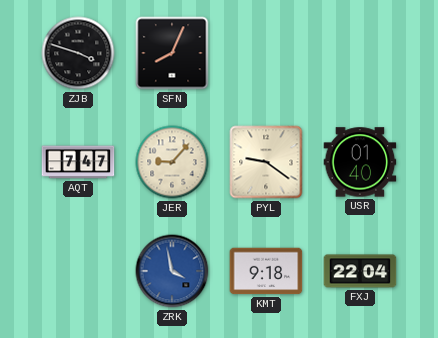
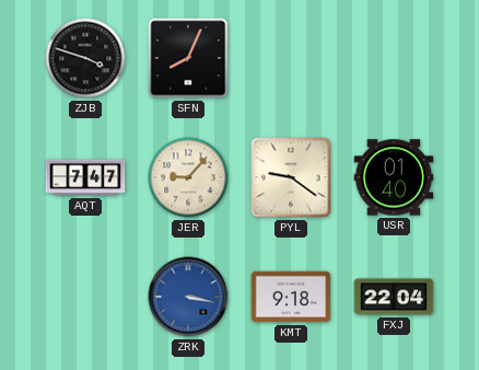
ZRK: 3:58 -> 3:17
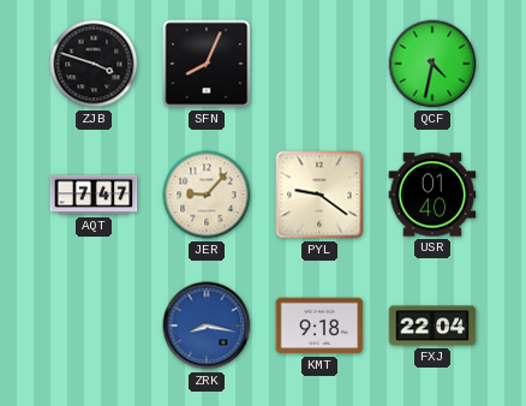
QCF: none -> 4:32
ZRK: 3:17 -> 8:17
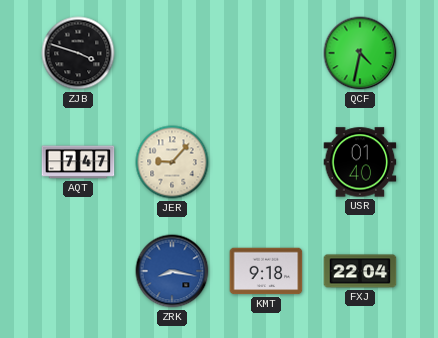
SFN: 8:04 -> none
PYL: 9:21 -> none
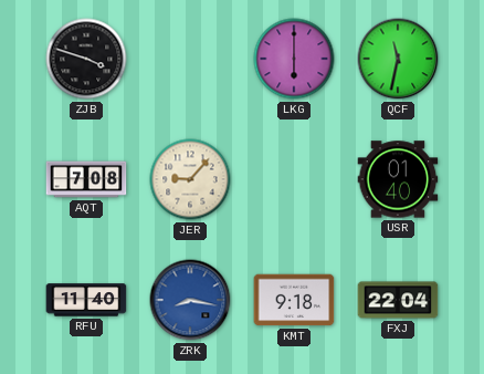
LKG: none -> 6:00
QCF: 4:32 -> 11:32
AQT: 7:47 -> 7:08
RFU: none -> 11:40
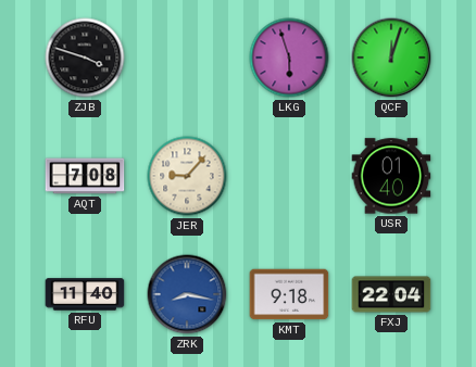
LKG: 6:00 -> 5:57
QCF: 11:32 -> 12:03
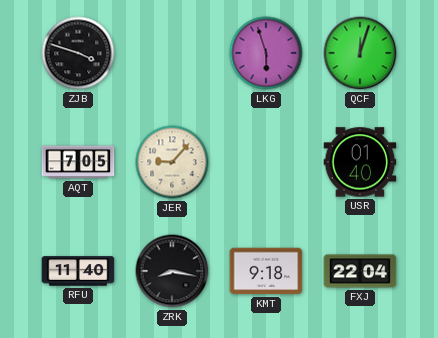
AQT: 7:08 -> 7:05
ZRK dial: blue -> black
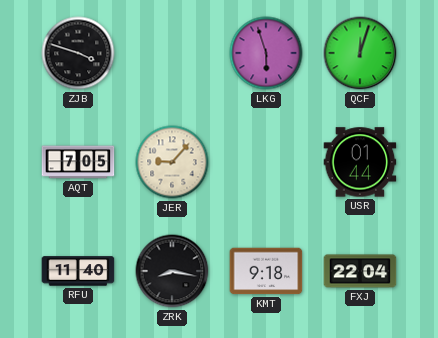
USR: 01:40 -> 01:44
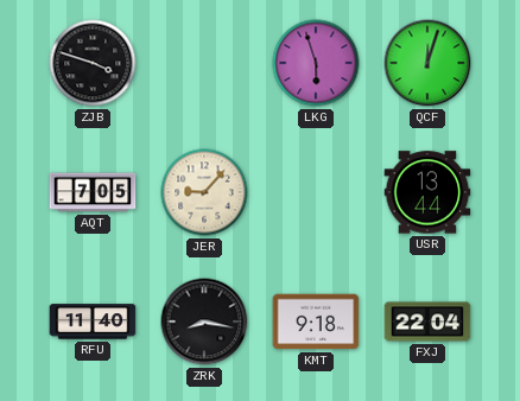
USR: 01:44 -> 13:44
